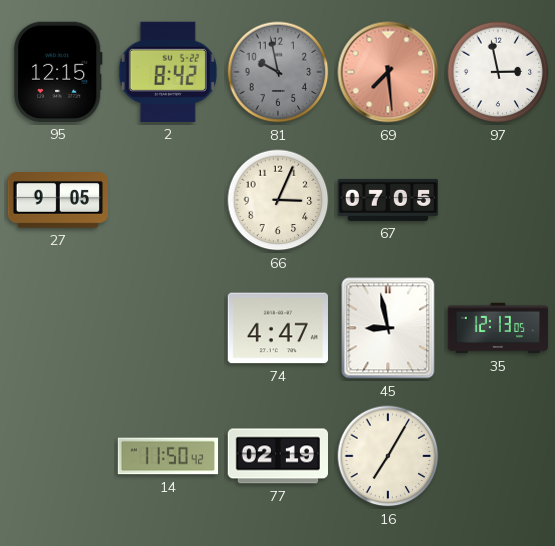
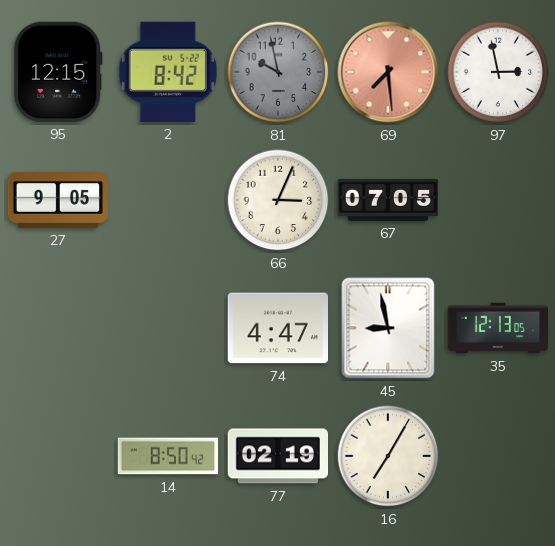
14: 11:50 -> 8:50
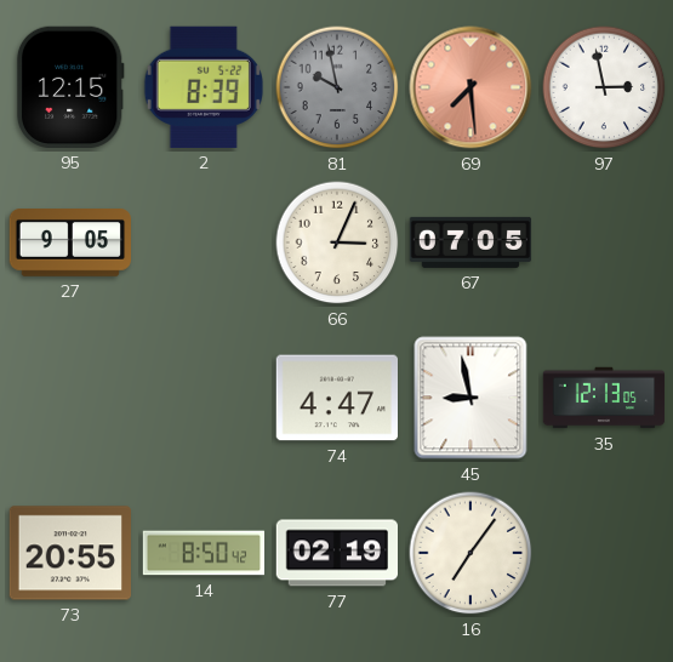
2: 8:42 -> 8:39
73: none -> 20:55
16: 7:05 -> 7:06
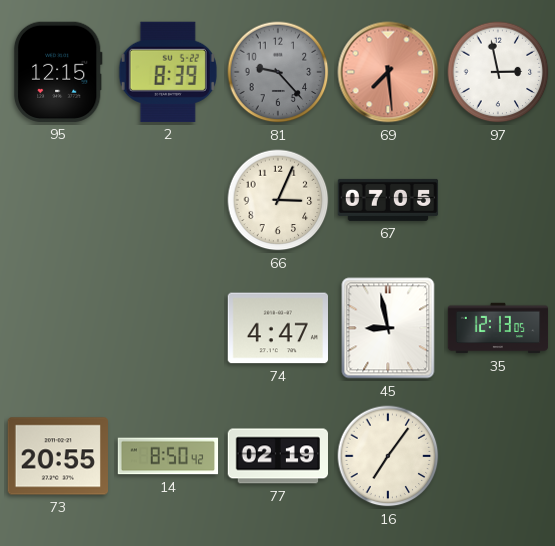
81: 9:58 -> 9:23
27: 9:05 -> none
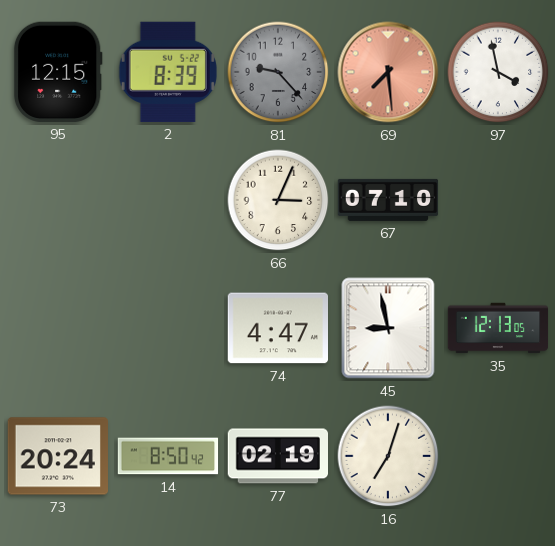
97: 2:58 -> 3:58
67: 07:05 -> 07:10
73: 20:55 -> 20:24
16: 7:06 -> 7:03
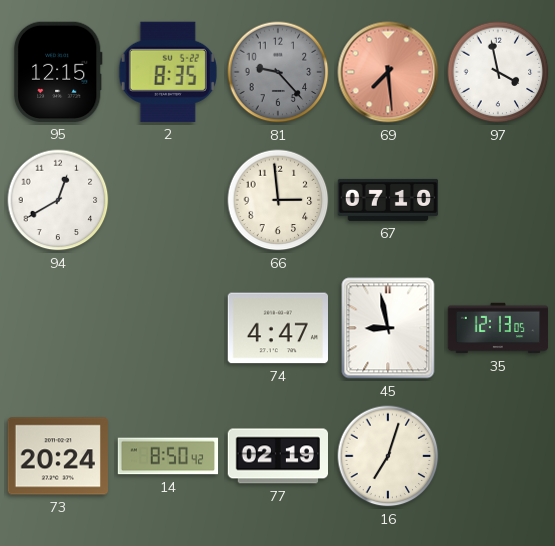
2: 8:39 -> 8:35
94: none -> 12:40
66: 3:04 -> 2:59
